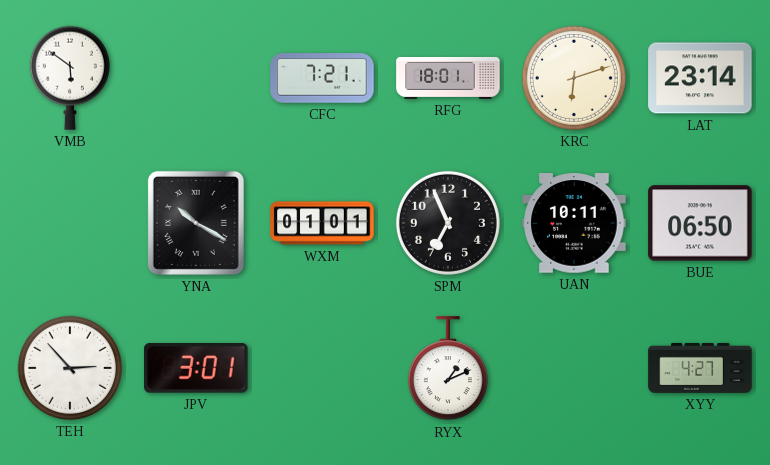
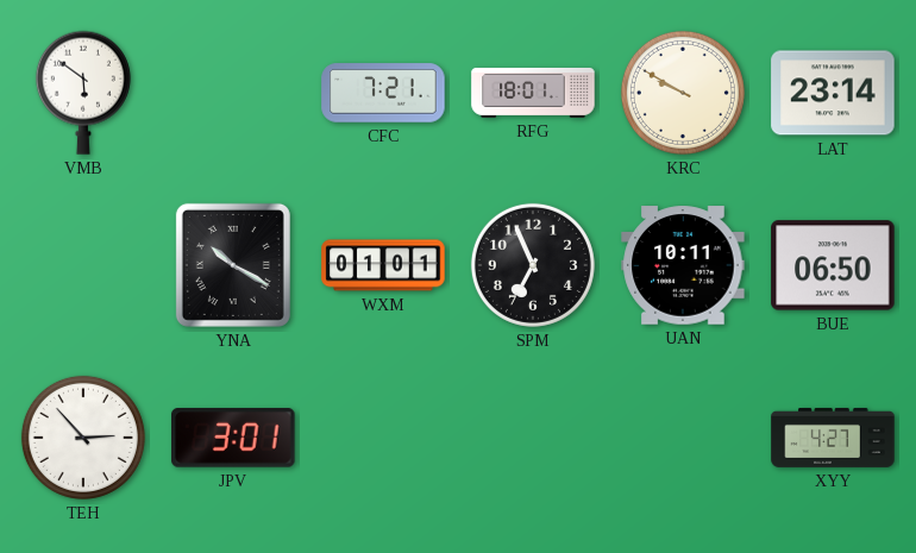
KRC: 6:12 -> 9:50
RYX: 1:11 -> none
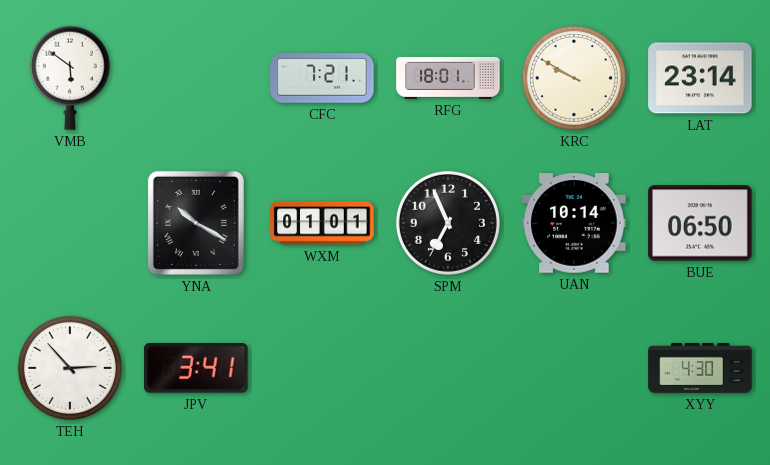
UAN: 10:11 -> 10:14
JPV: 3:01 -> 3:41
XYY: 4:27 -> 4:30
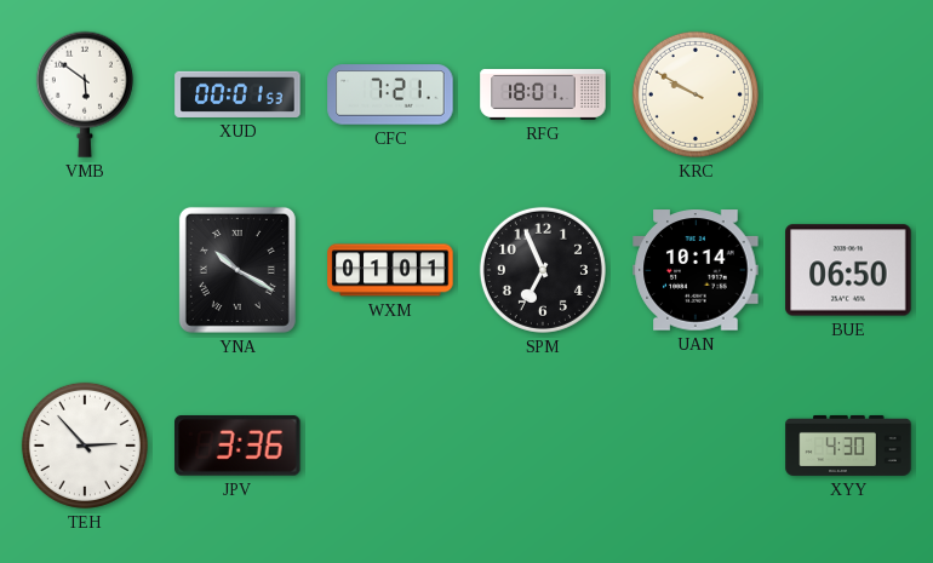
XUD: none -> 00:01
LAT: 23:14 -> none
JPV: 3:41 -> 3:36
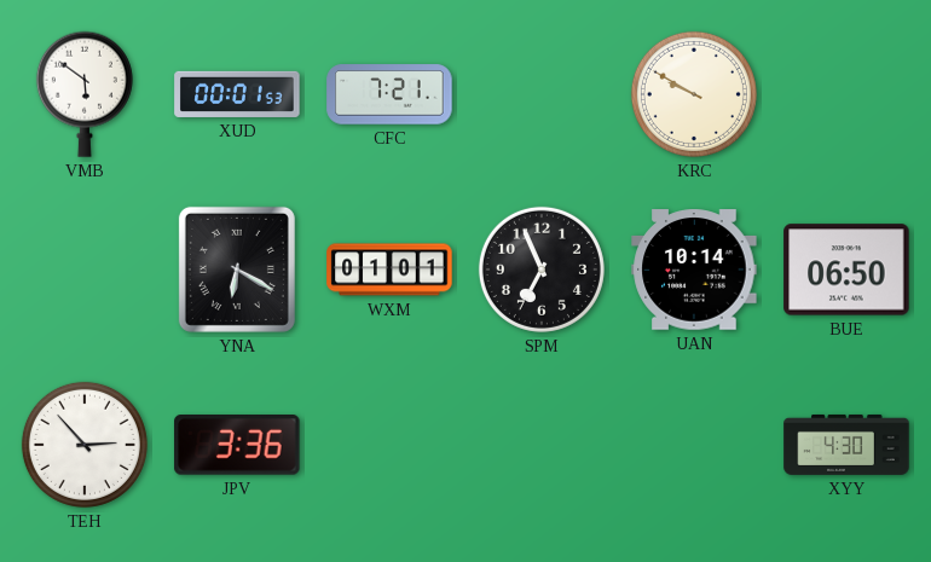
RFG: 18:01 -> none
YNA: 10:20 -> 6:20
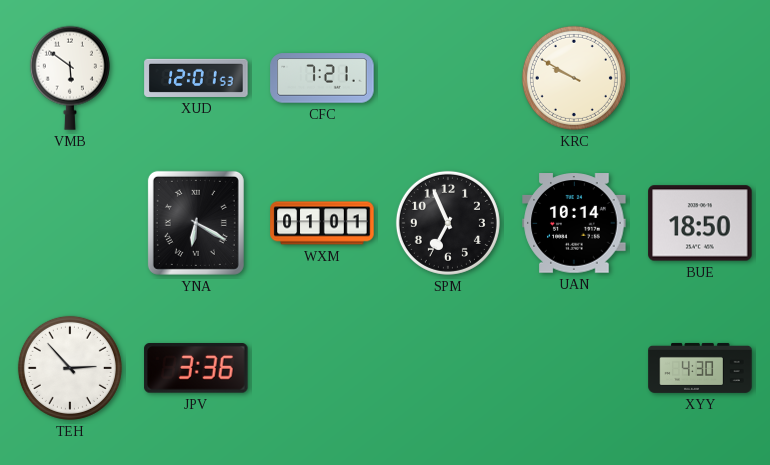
XUD: 00:01 -> 12:01
BUE: 06:50 -> 18:50
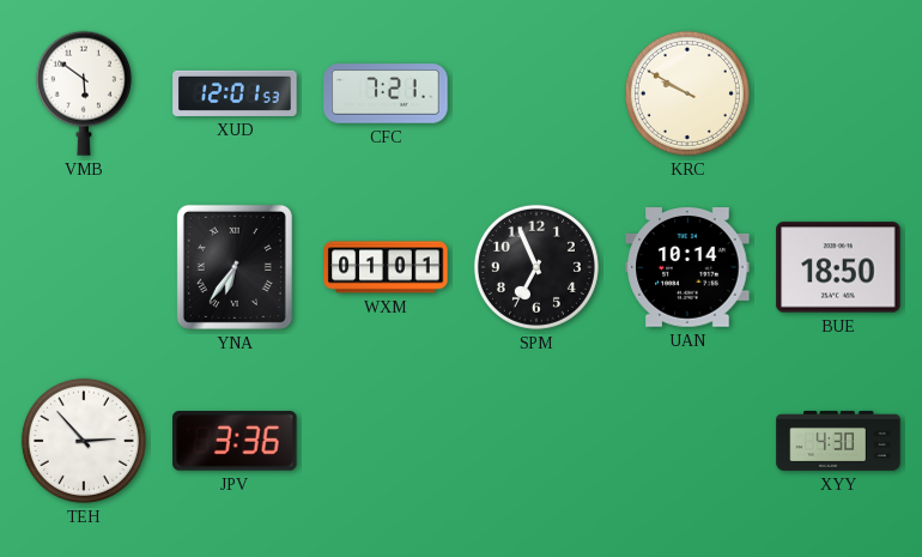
YNA: 6:20 -> 6:36
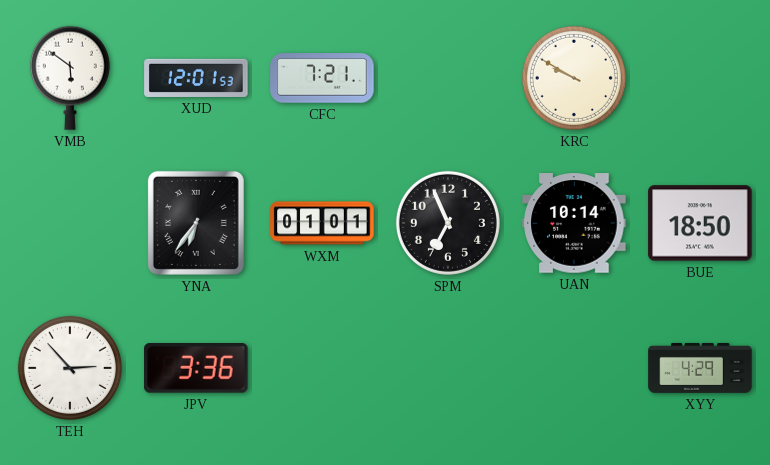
XYY: 4:30 -> 4:29
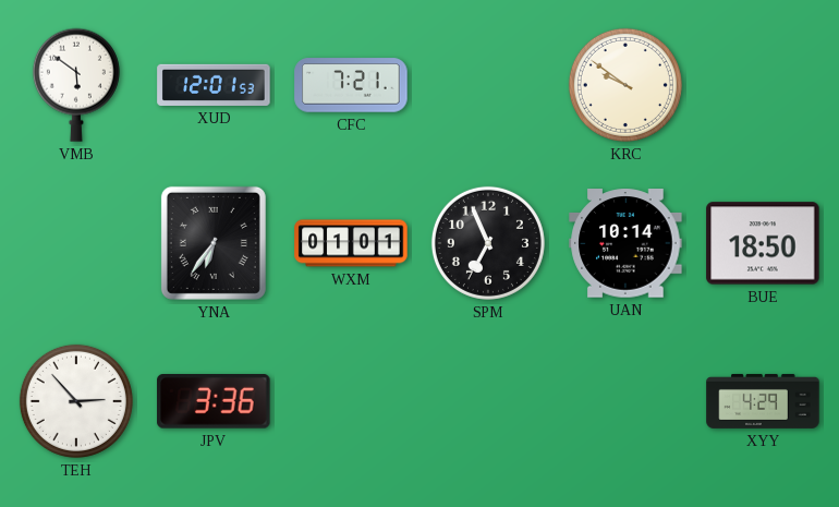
KRC: 9:50 -> 9:51
